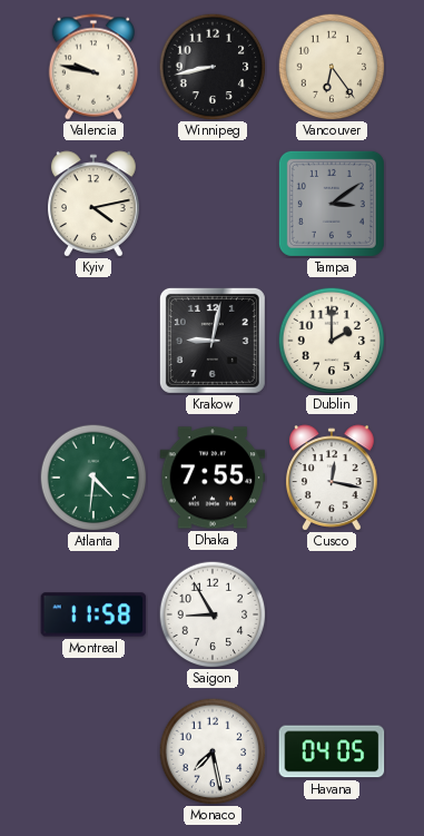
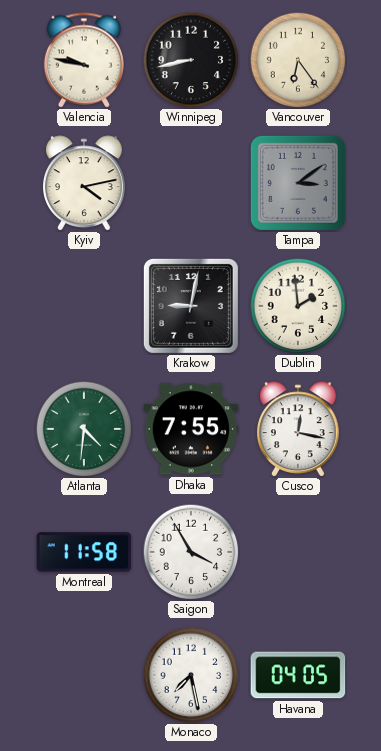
Dublin: 2:00 -> 1:59
Saigon: 8:55 -> 3:55
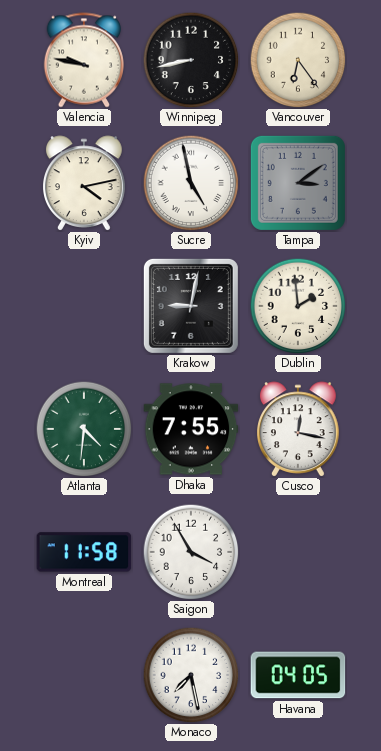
Sucre: none -> 4:58
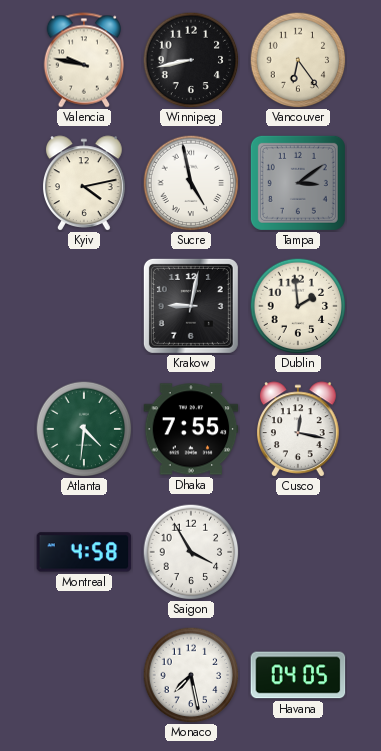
Montreal: 11:58 -> 4:58
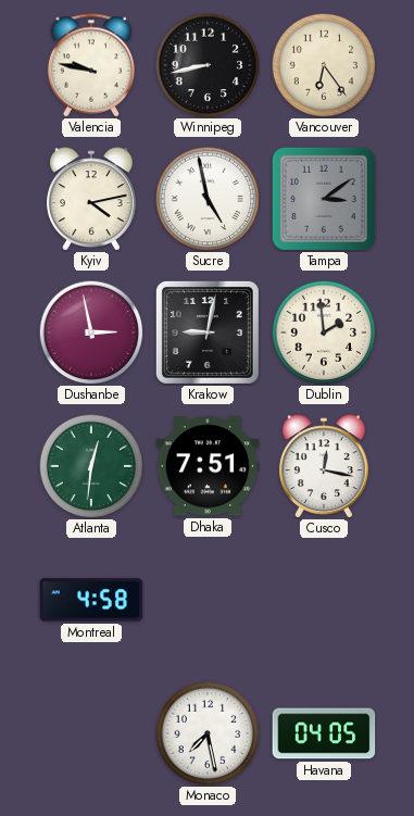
Dushanbe: none -> 2:58
Atlanta: 4:31 -> 12:31
Dhaka: 7:55 -> 7:51
Saigon: 3:55 -> none
